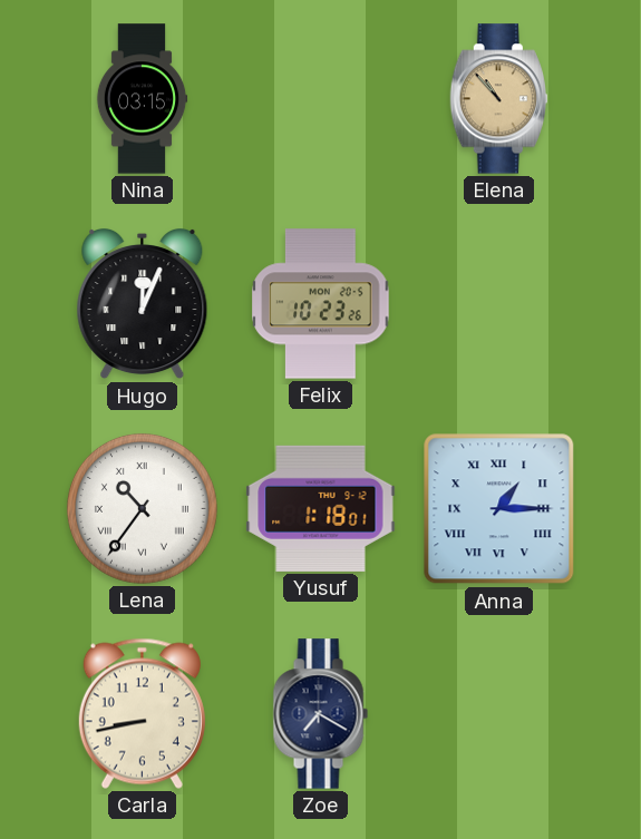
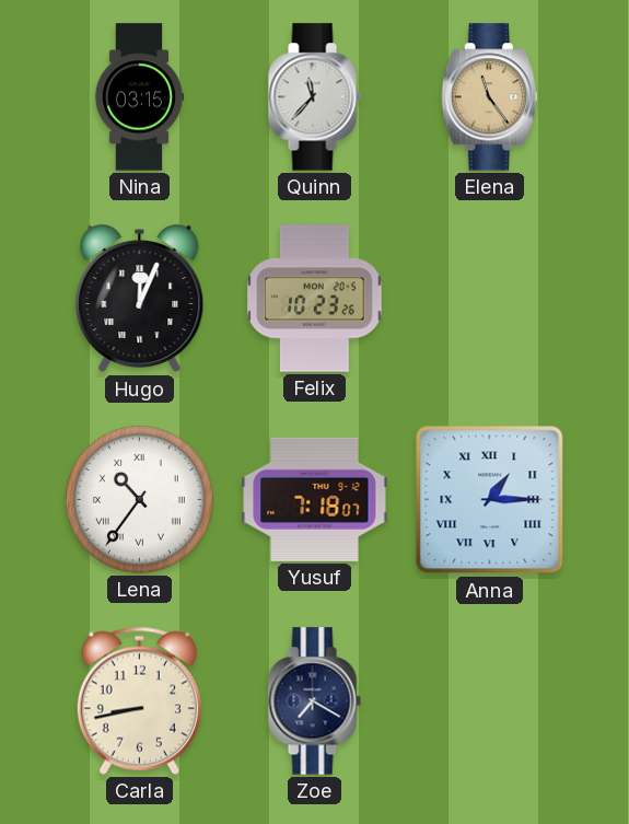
Quinn: none -> 11:37
Elena: 10:53 -> 11:24
Yusuf: 1:18 -> 7:18
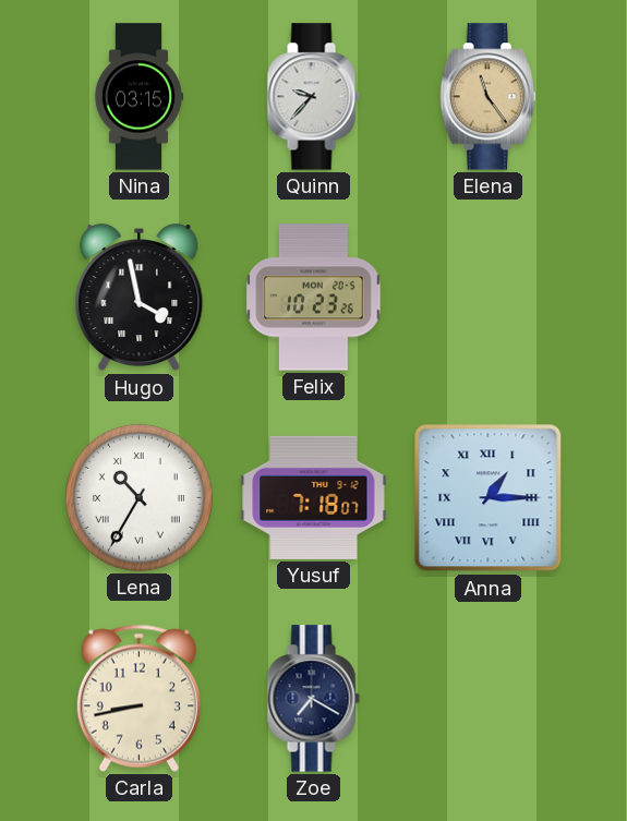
Quinn: 11:37 -> 9:37
Hugo: 12:04 -> 3:58
Lena: 10:36 -> 10:35
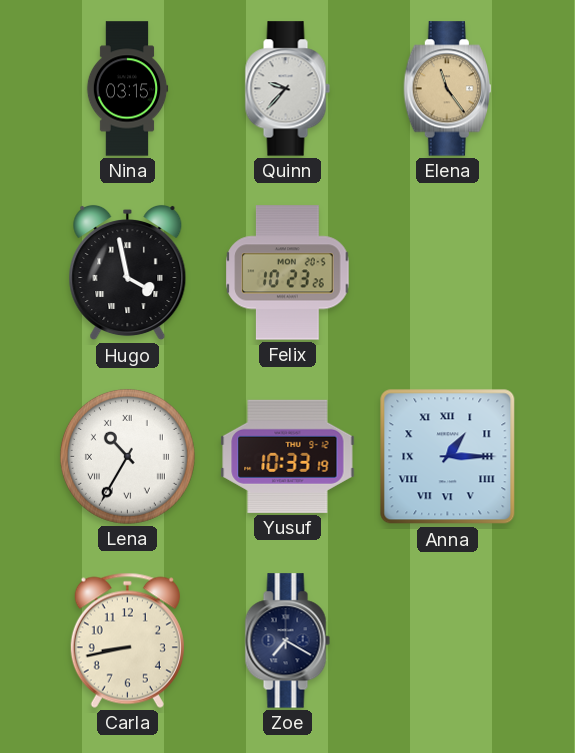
Yusuf: 7:18 -> 10:33
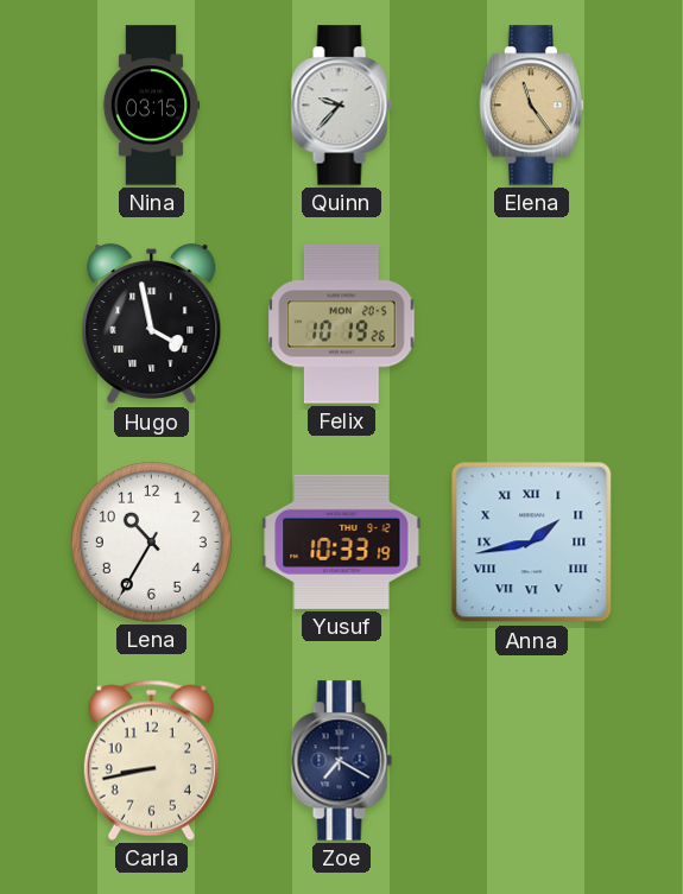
Felix: 10:23 -> 10:19
Lena numerals: Roman -> Arabic
Anna: 1:15 -> 1:43
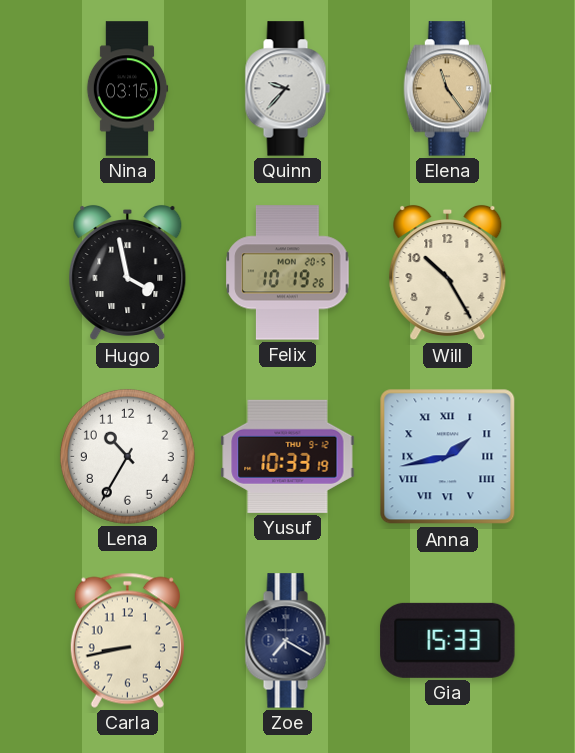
Will: none -> 10:25
Gia: none -> 15:33
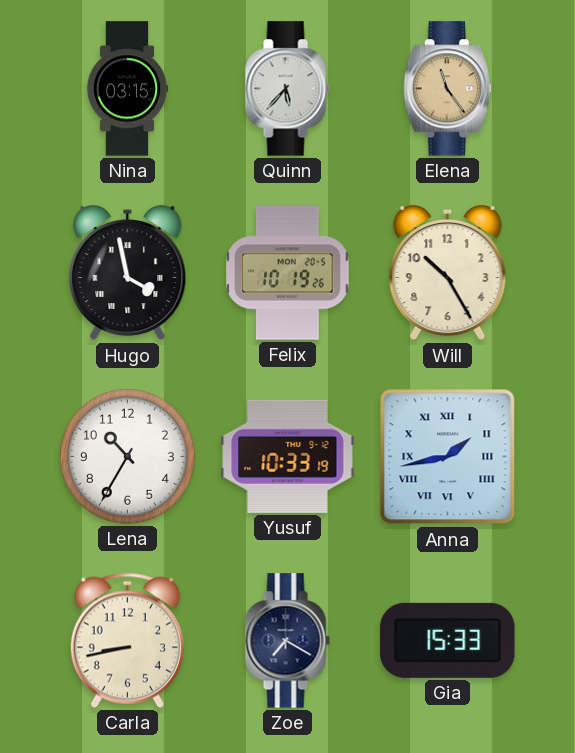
Quinn: 9:37 -> 5:37
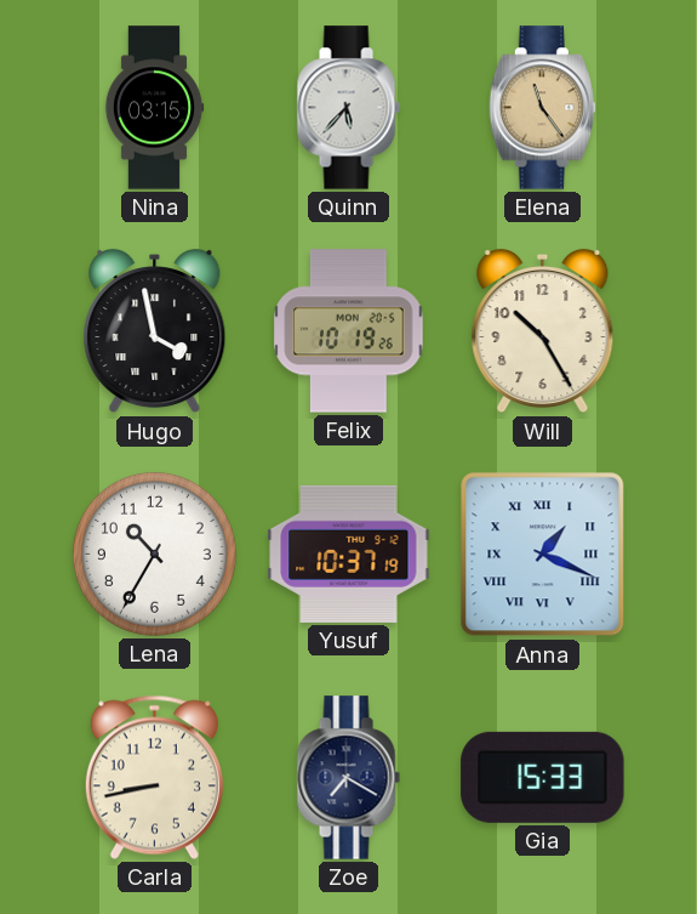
Yusuf: 10:33 -> 10:37
Anna: 1:43 -> 1:19
